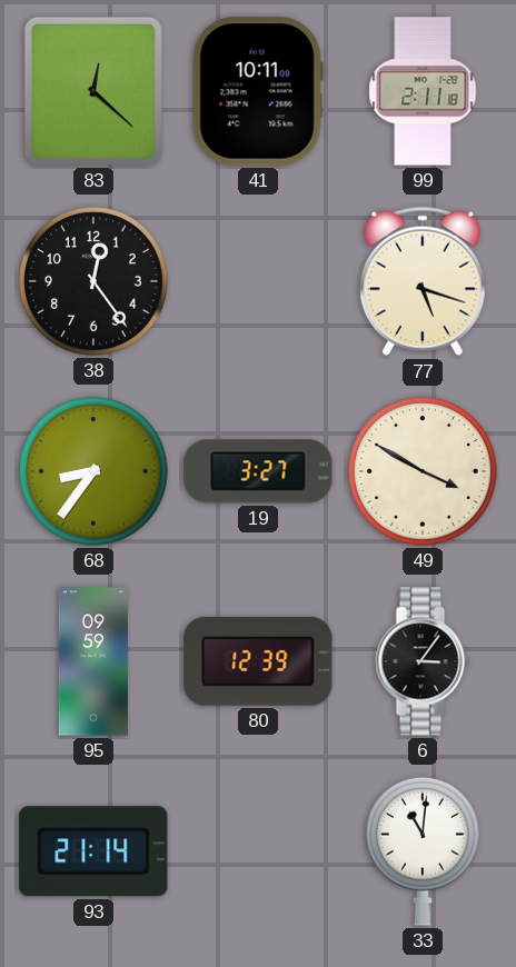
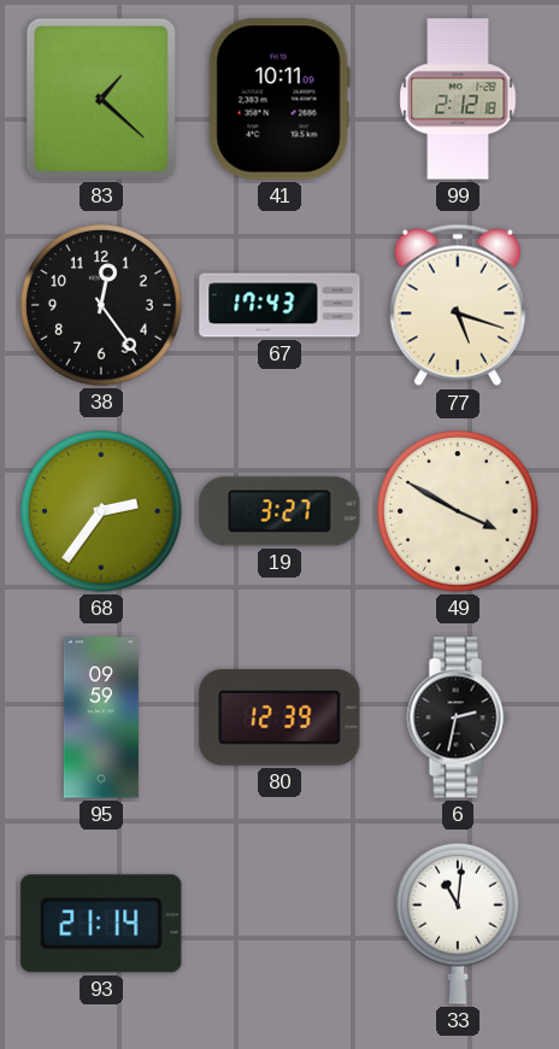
83: 12:22 -> 1:22
99: 2:11 -> 2:12
67: none -> 17:43
68: 8:36 -> 2:36
6: 3:06 -> 2:32
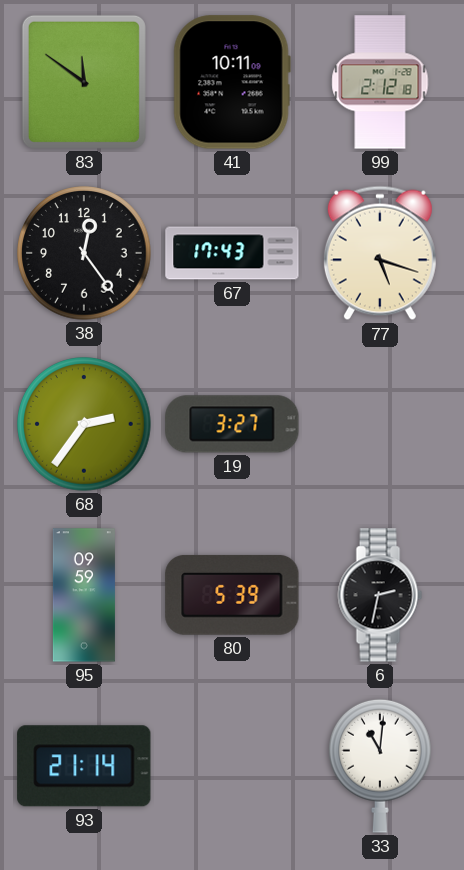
83: 1:22 -> 11:51
49: 3:50 -> none
80: 12:39 -> 5:39
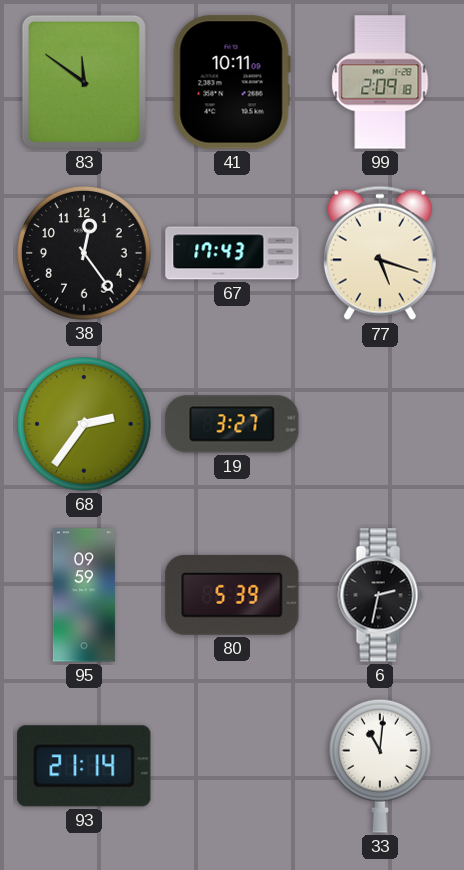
99: 2:12 -> 2:09
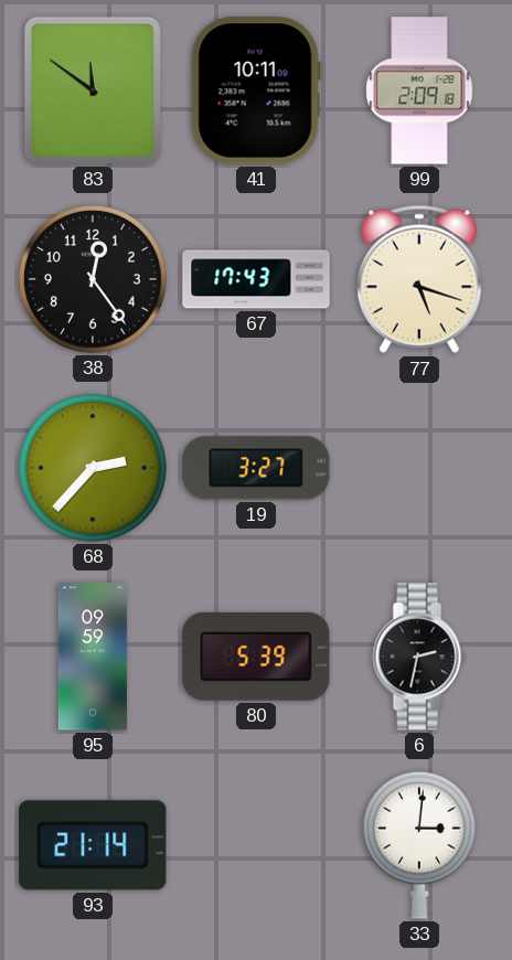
68: 2:36 -> 2:37
33: 11:01 -> 3:01
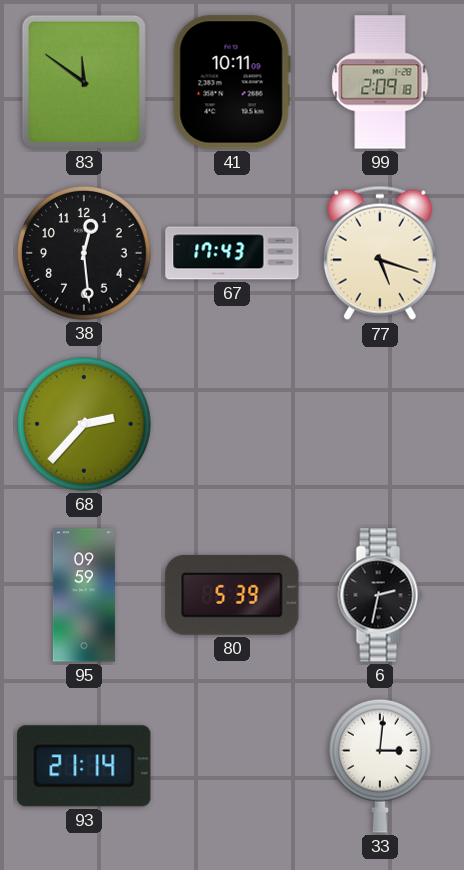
38: 12:24 -> 12:29
19: 3:27 -> none
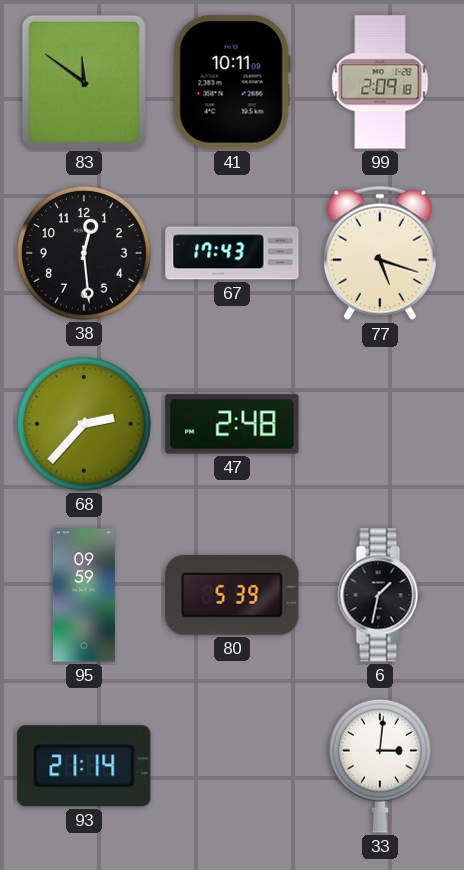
47: none -> 2:48
6: 2:32 -> 1:32
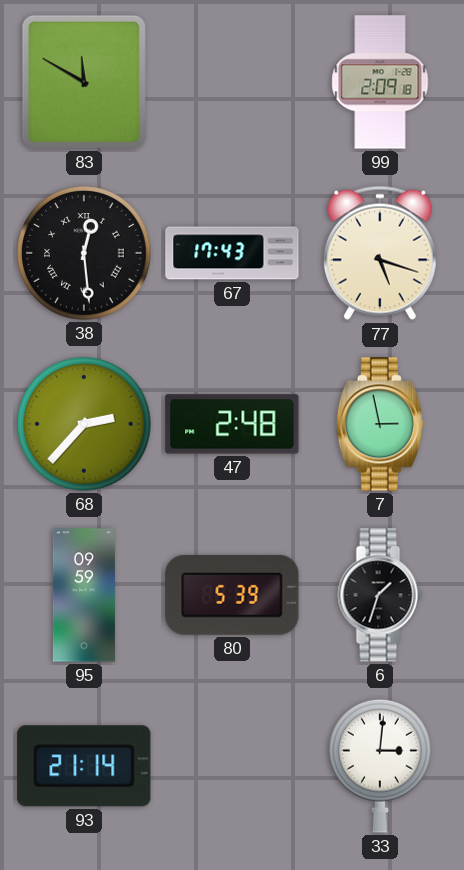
83: 11:51 -> 11:50
41: 10:11 -> none
38 numerals: Arabic -> Roman
7: none -> 2:58
6: 1:32 -> 1:33
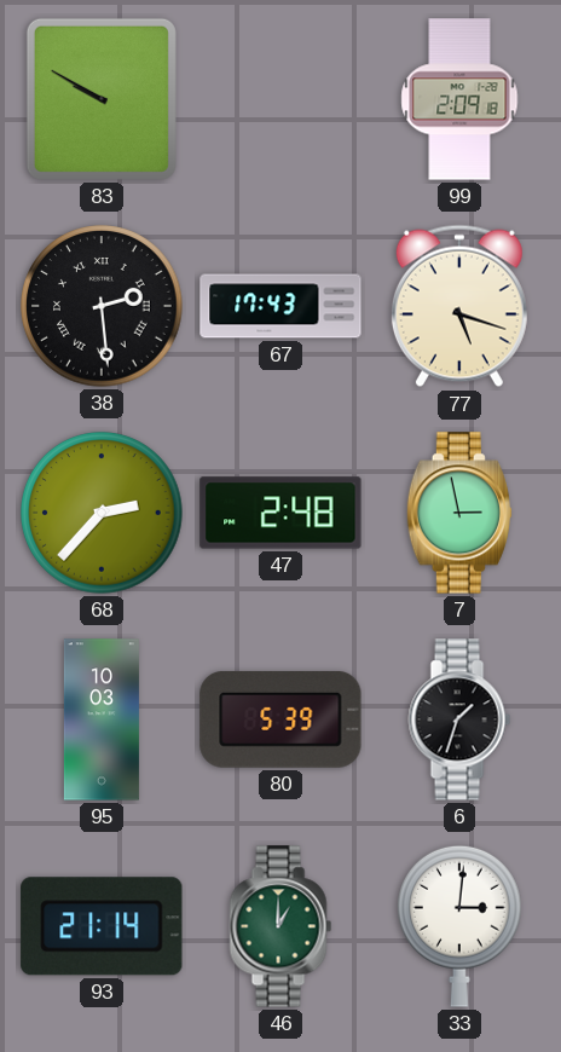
83: 11:50 -> 9:50
38: 12:29 -> 2:29
95: 09:59 -> 10:03
46: none -> 1:00
